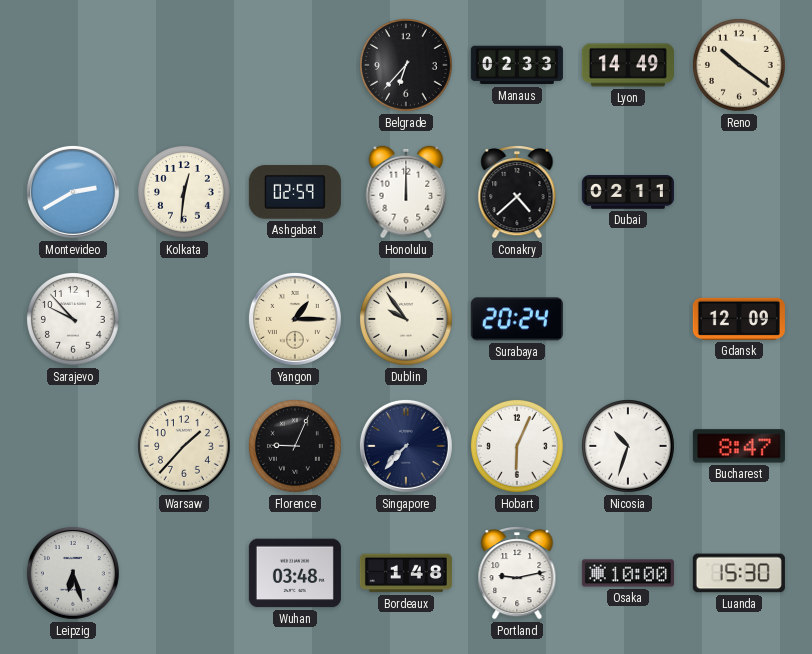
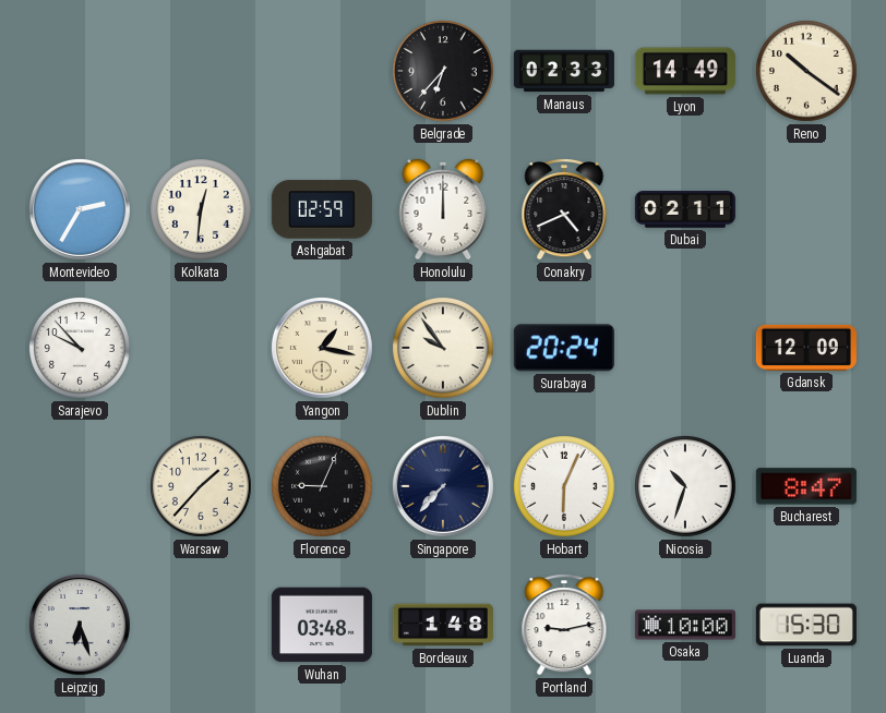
Montevideo: 2:40 -> 2:35
Conakry: 4:38 -> 4:41
Yangon: 1:15 -> 1:17
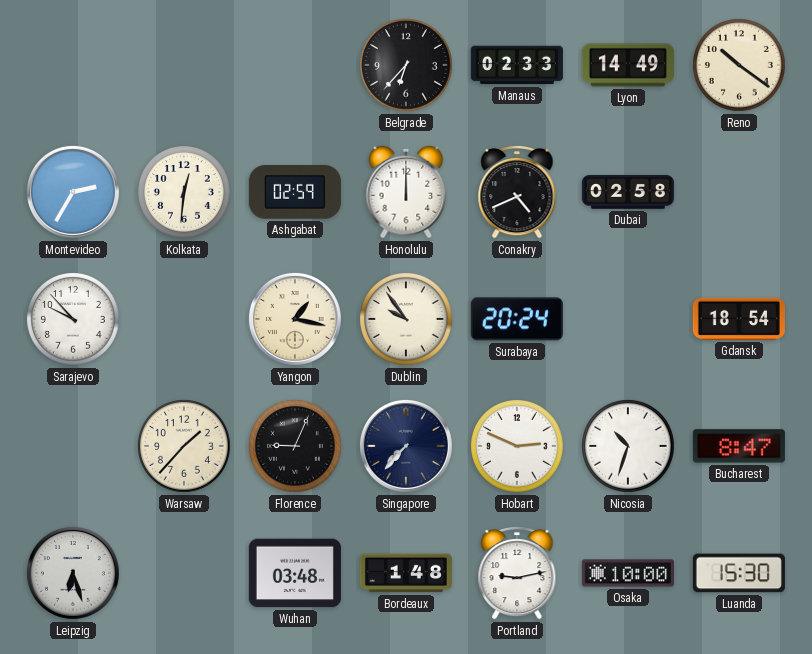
Dubai: 02:11 -> 02:58
Gdansk: 12:09 -> 18:54
Hobart: 6:04 -> 2:49
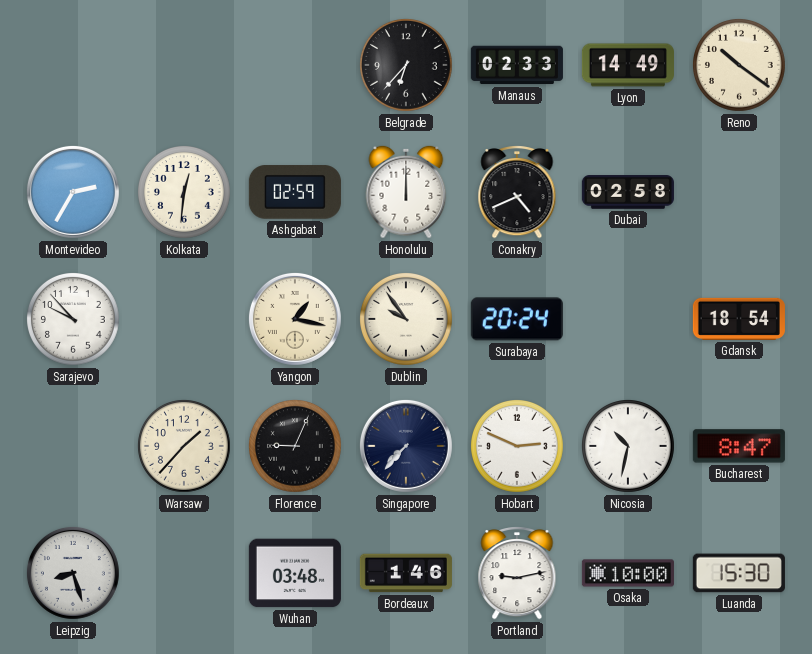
Nicosia: 10:33 -> 10:32
Leipzig: 6:27 -> 8:27
Bordeaux: 1:48 -> 1:46
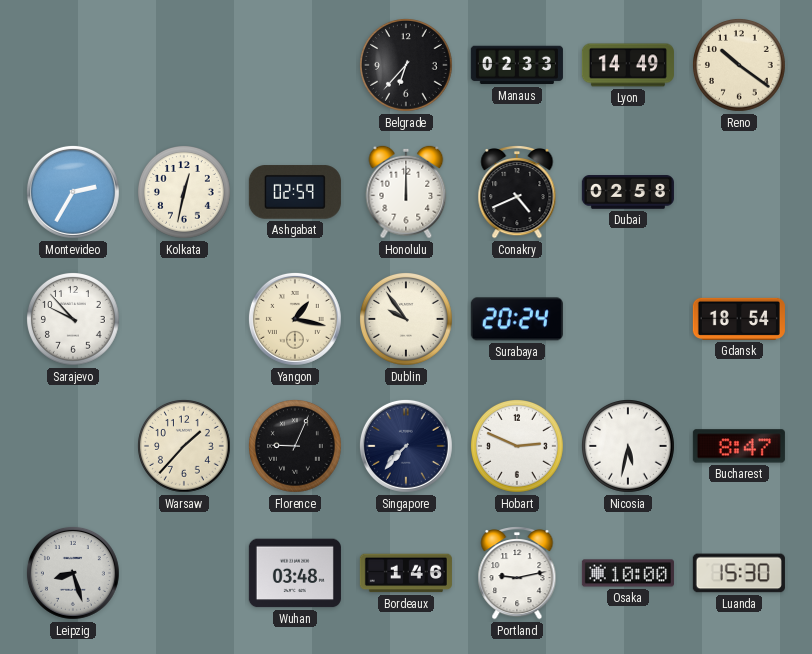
Kolkata: 12:31 -> 12:32
Nicosia: 10:32 -> 5:32
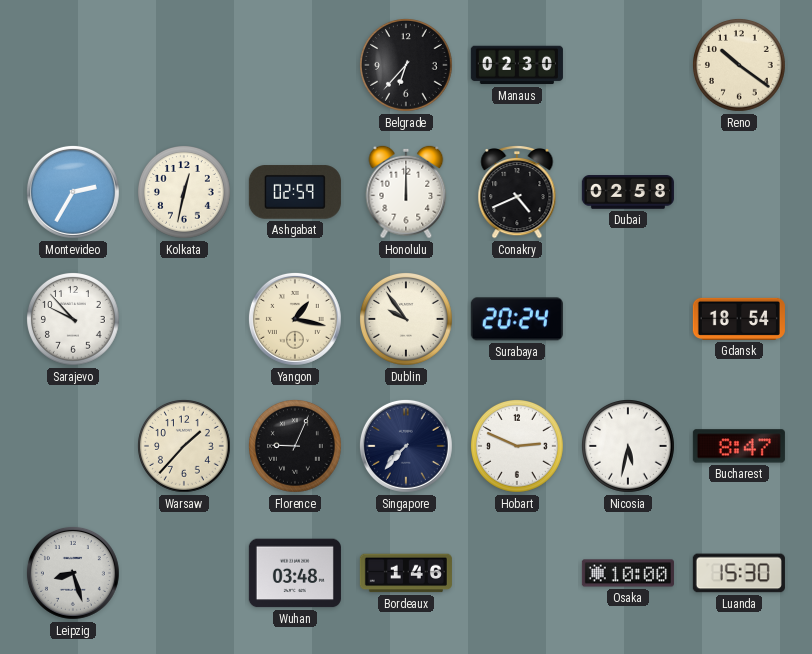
Manaus: 02:33 -> 02:30
Lyon: 14:49 -> none
Portland: 9:13 -> none
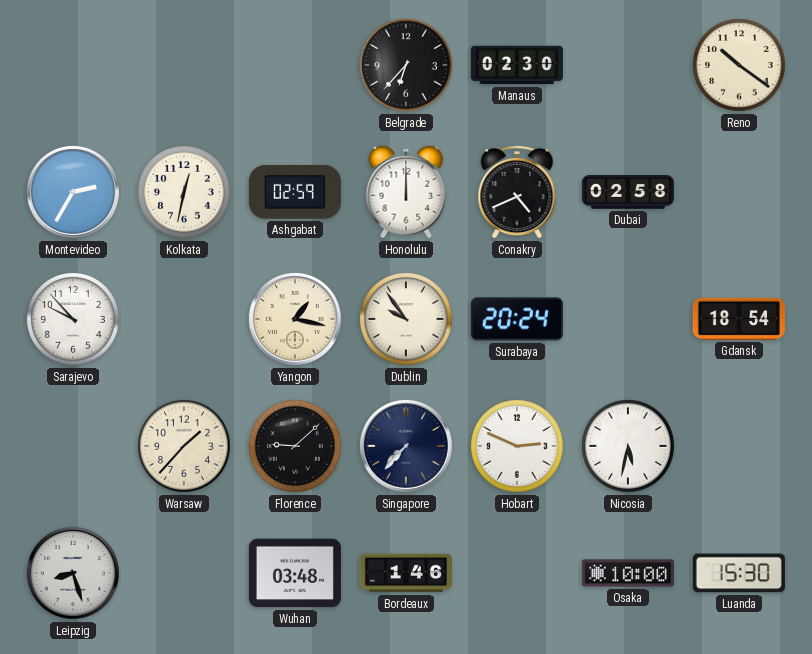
Florence: 9:04 -> 9:08
Bucharest: 8:47 -> none
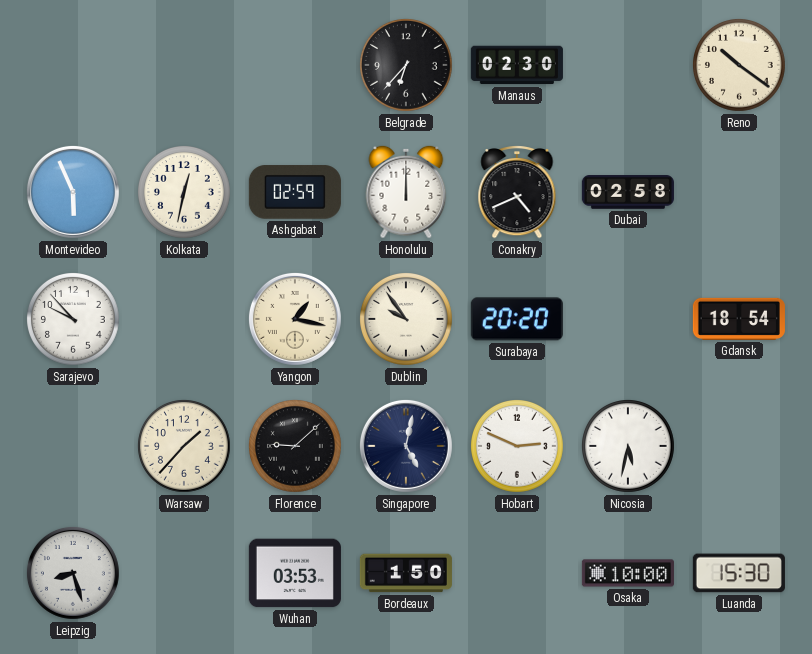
Montevideo: 2:35 -> 5:56
Surabaya: 20:24 -> 20:20
Singapore: 7:37 -> 5:02
Wuhan: 03:48 -> 03:53
Bordeaux: 1:46 -> 1:50
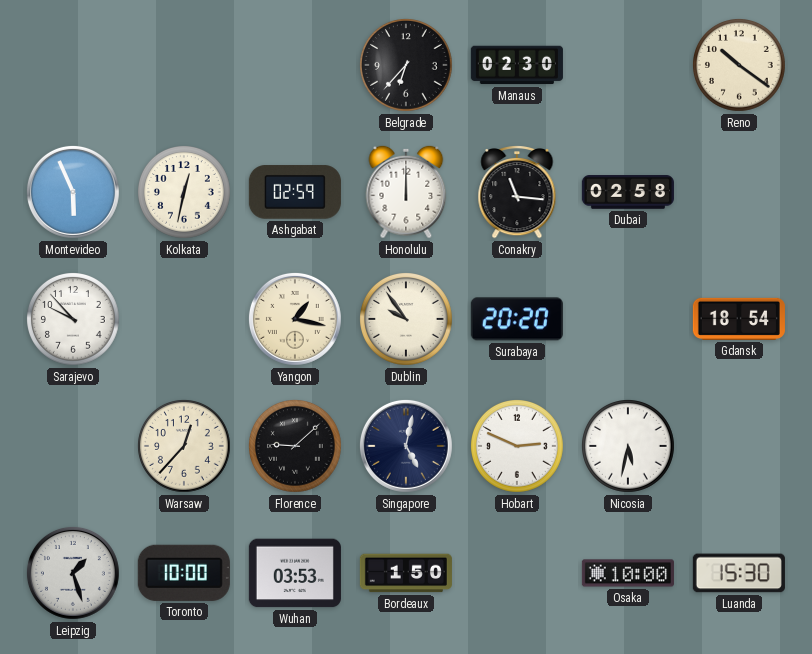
Conakry: 4:41 -> 11:16
Warsaw: 1:37 -> 12:37
Leipzig: 8:27 -> 1:27
Toronto: none -> 10:00
